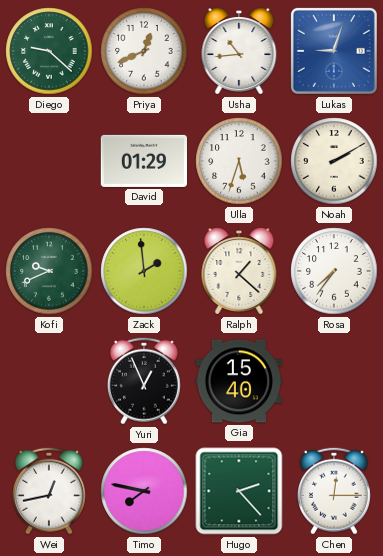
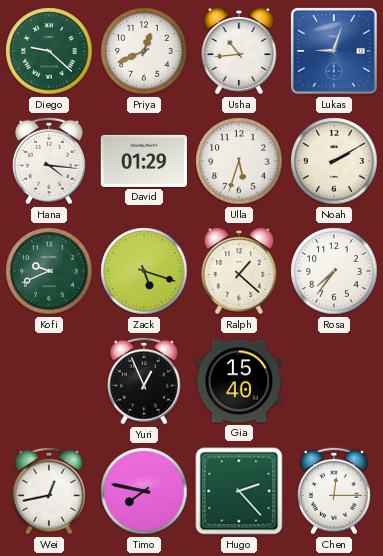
Hana: none -> 4:16
Zack: 1:59 -> 5:18
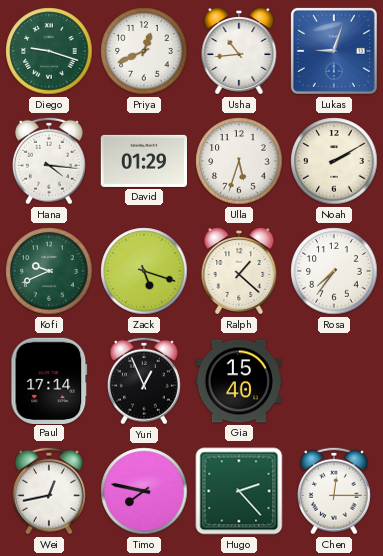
Diego: 9:22 -> 9:18
Paul: none -> 17:14
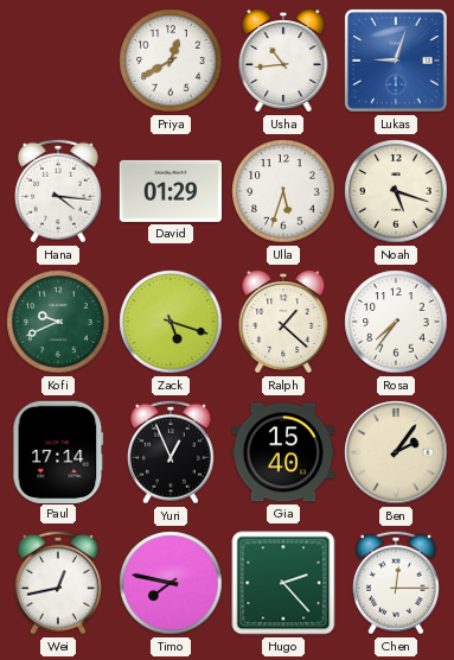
Diego: 9:18 -> none
Priya: 12:41 -> 12:40
Noah: 2:10 -> 5:18
Ben: none -> 2:06
